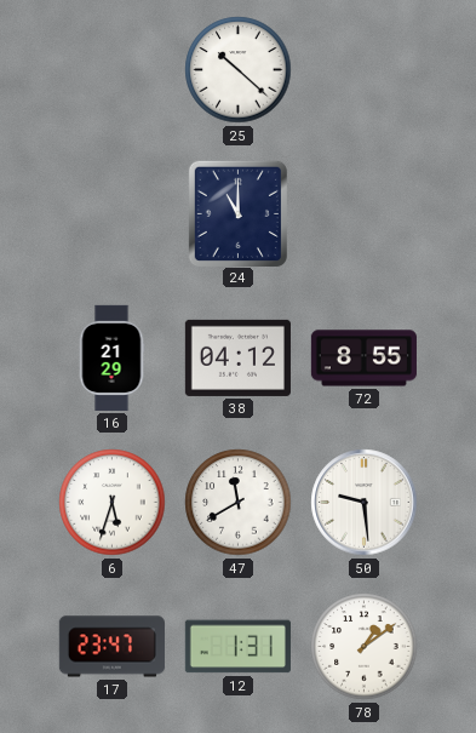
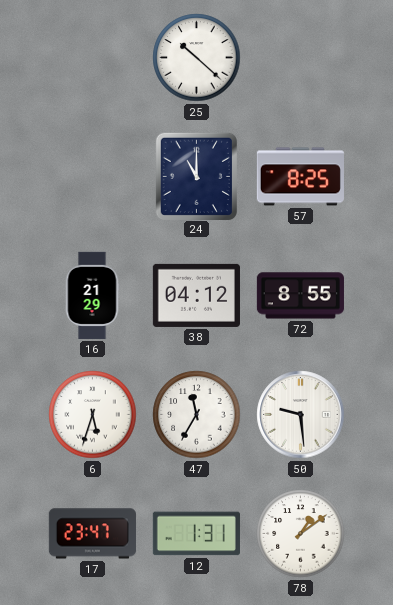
57: none -> 8:25
47: 11:40 -> 11:35
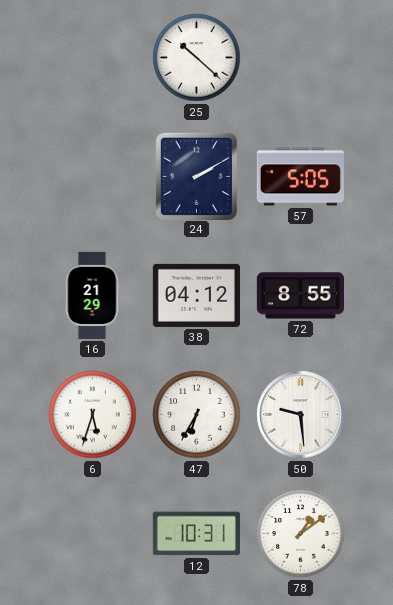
24: 11:00 -> 2:10
57: 8:25 -> 5:05
47: 11:35 -> 6:35
17: 23:47 -> none
12: 1:31 -> 10:31
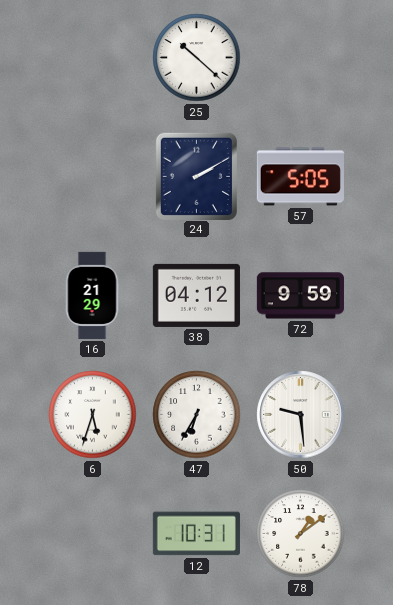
72: 8:55 -> 9:59
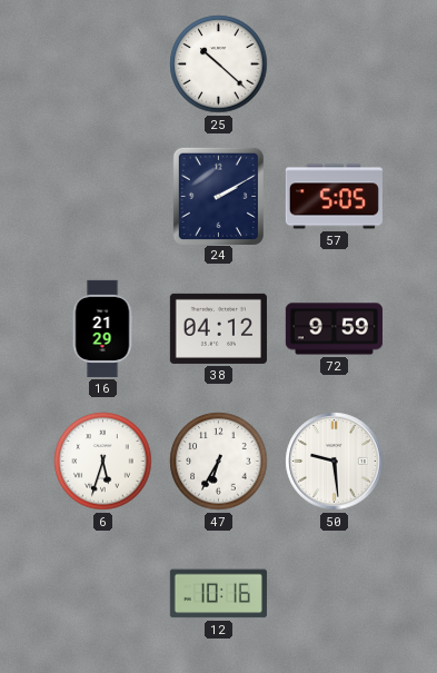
12: 10:31 -> 10:16
78: 1:09 -> none
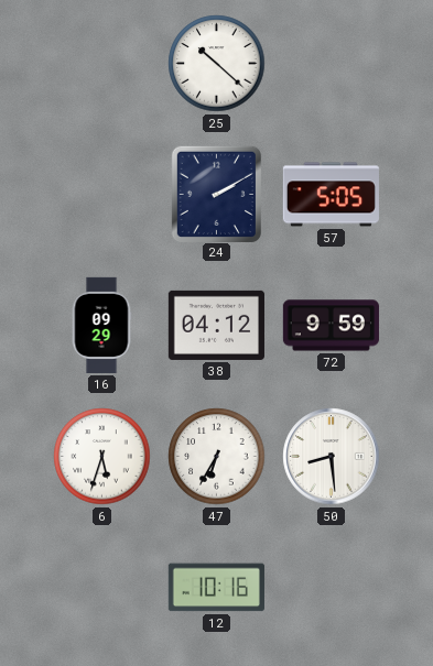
16: 21:29 -> 09:29
50: 9:29 -> 8:29
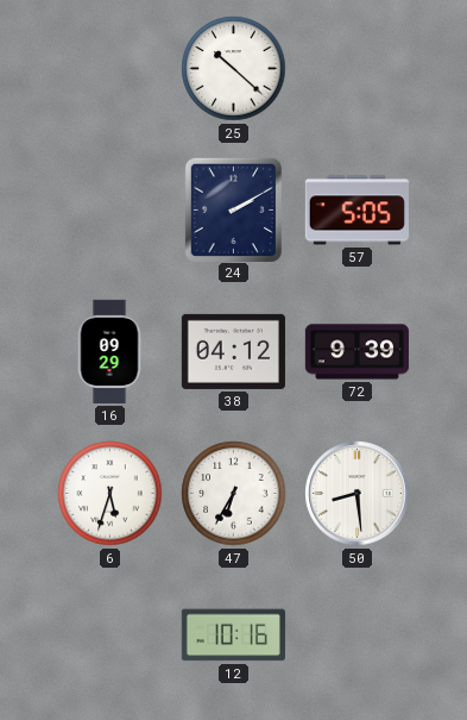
72: 9:59 -> 9:39
